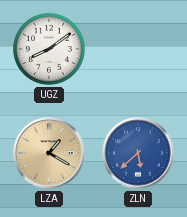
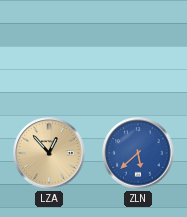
UGZ: 8:09 -> none
LZA: 1:20 -> 12:53
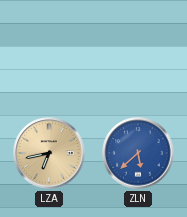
LZA: 12:53 -> 6:43
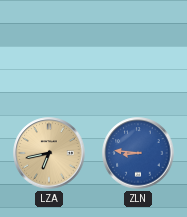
ZLN: 5:38 -> 8:46
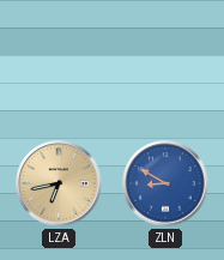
ZLN: 8:46 -> 8:50
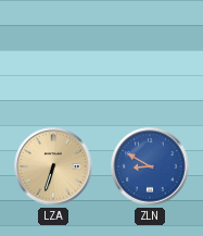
LZA: 6:43 -> 6:33
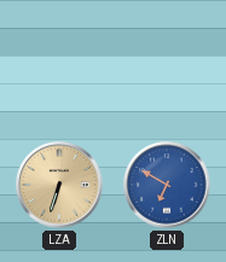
ZLN: 8:50 -> 6:50
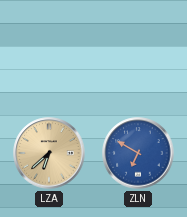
LZA: 6:33 -> 6:38
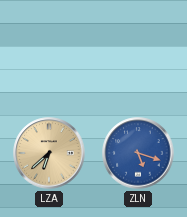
ZLN: 6:50 -> 5:18
